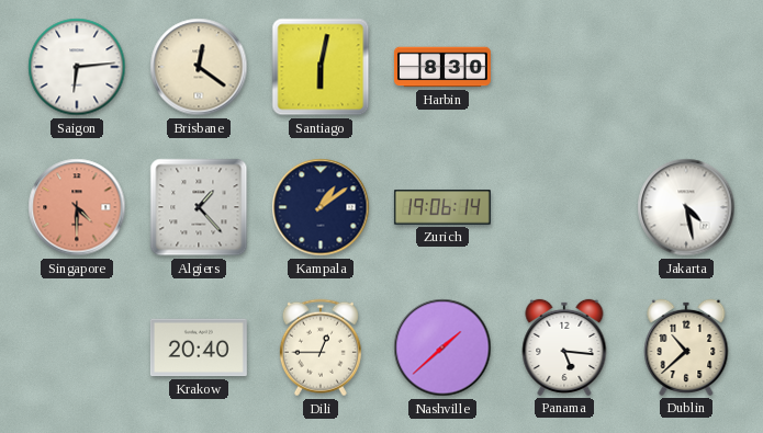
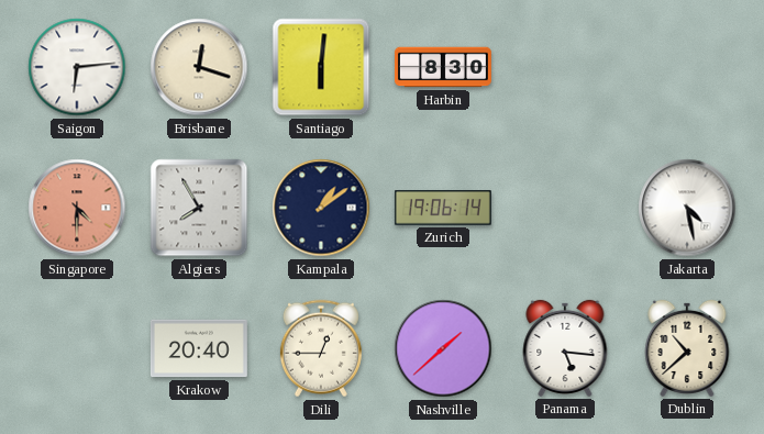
Brisbane: 12:21 -> 12:18
Santiago: 6:02 -> 6:01
Algiers: 1:23 -> 7:55
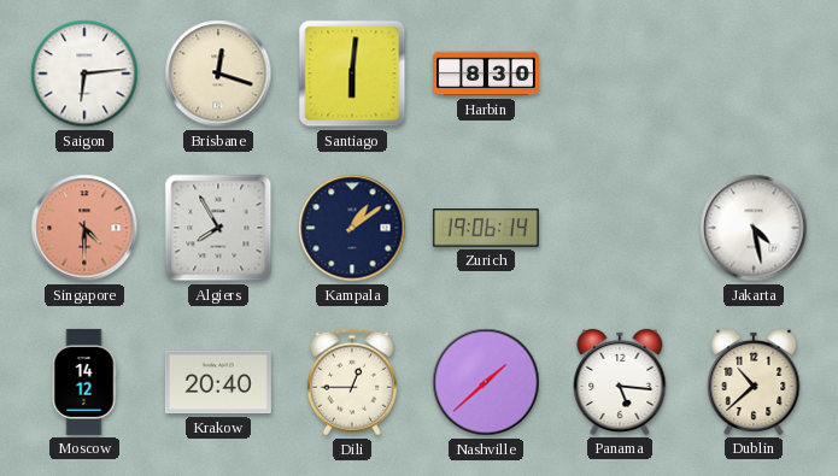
Moscow: none -> 14:12
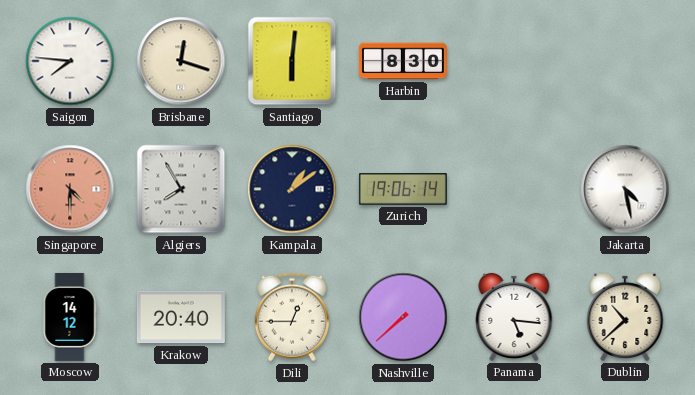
Saigon: 6:14 -> 7:46
Nashville: 1:38 -> 7:38
